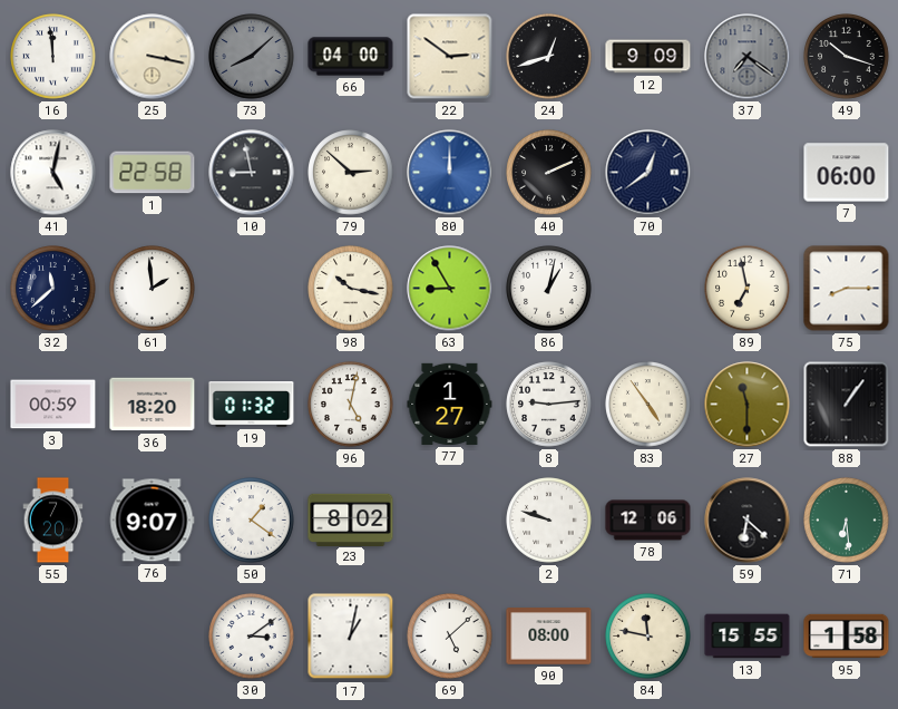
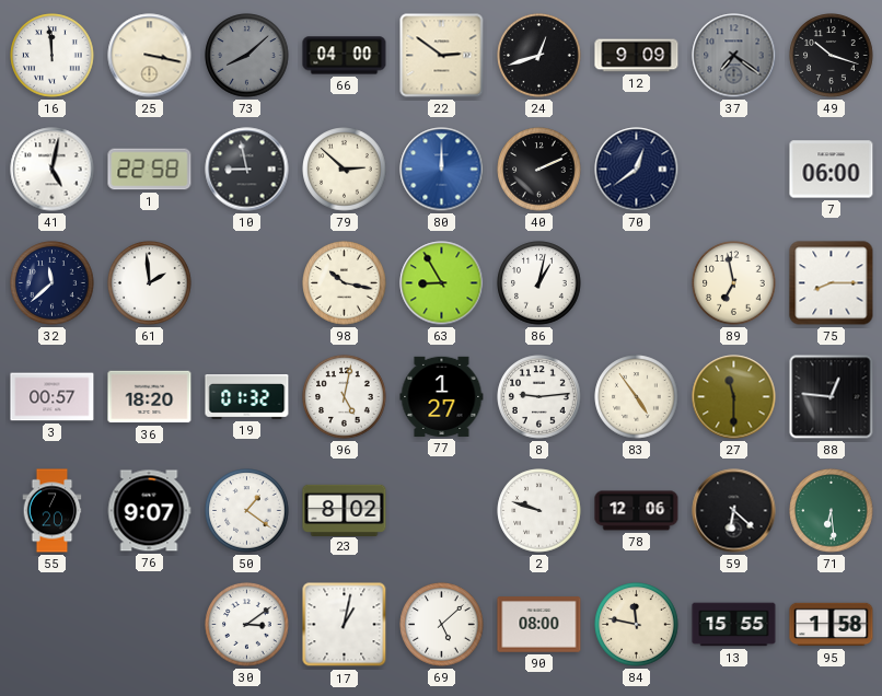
3: 00:59 -> 00:57
88: 1:06 -> 12:46
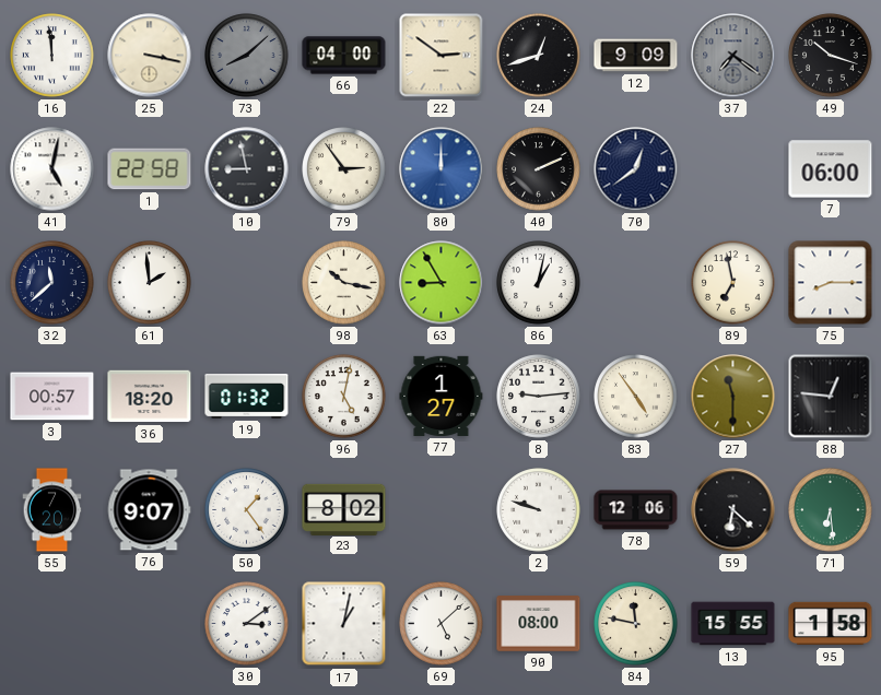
79: 2:52 -> 2:54
50: 1:21 -> 1:24
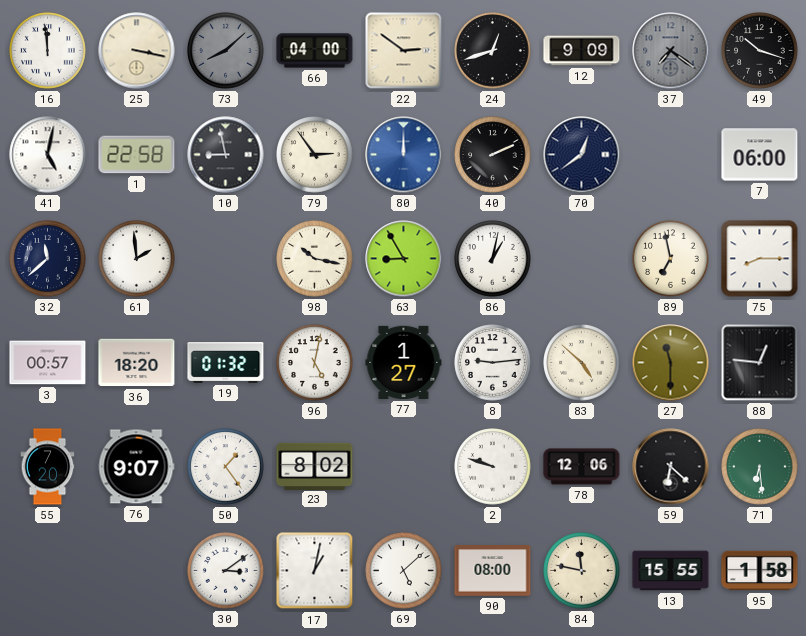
83: 4:54 -> 4:52
